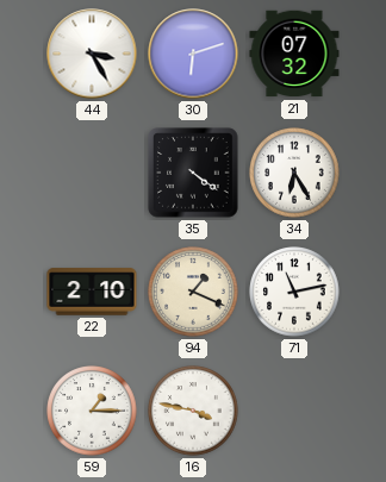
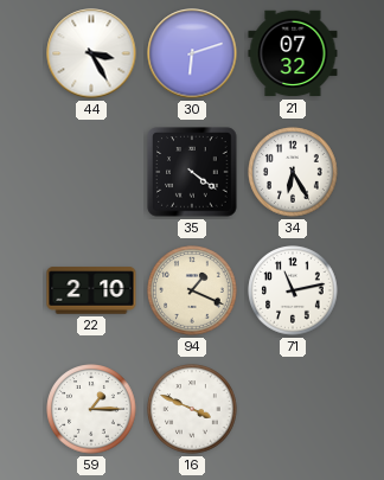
16: 3:47 -> 3:49
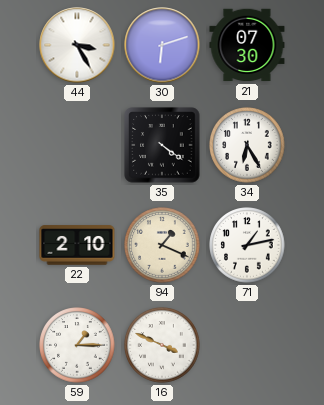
21: 07:32 -> 07:30
71: 11:13 -> 1:13
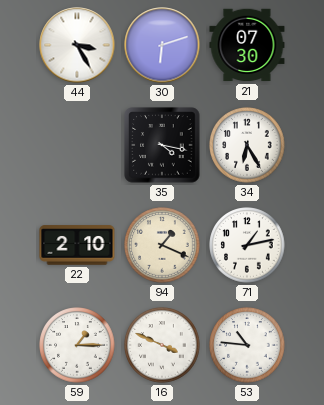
35: 4:21 -> 4:17
53: none -> 10:46
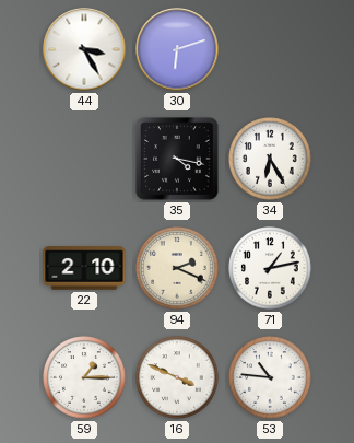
21: 07:30 -> none
94: 1:19 -> 2:19
